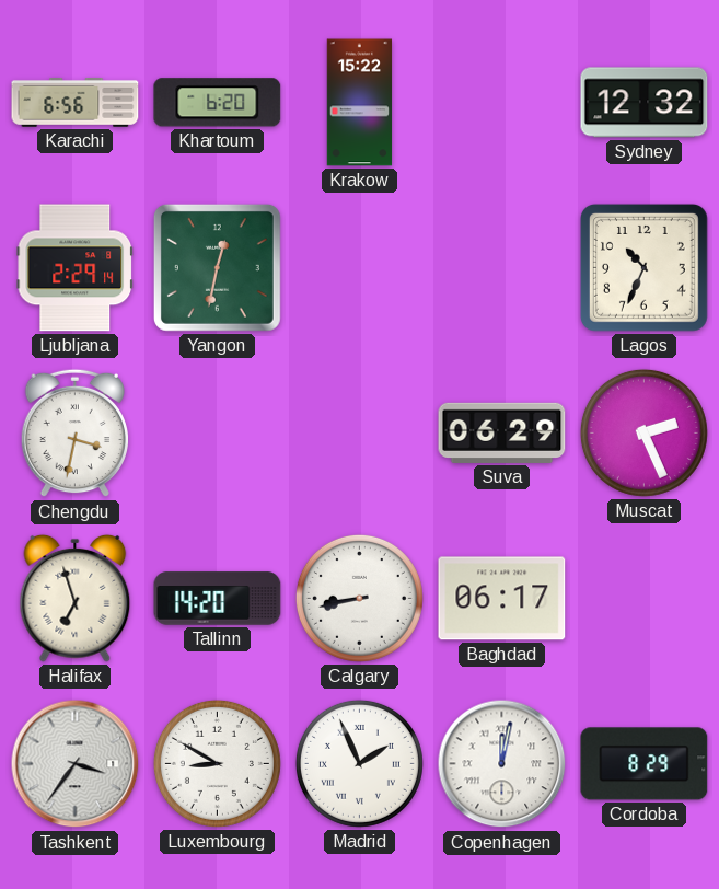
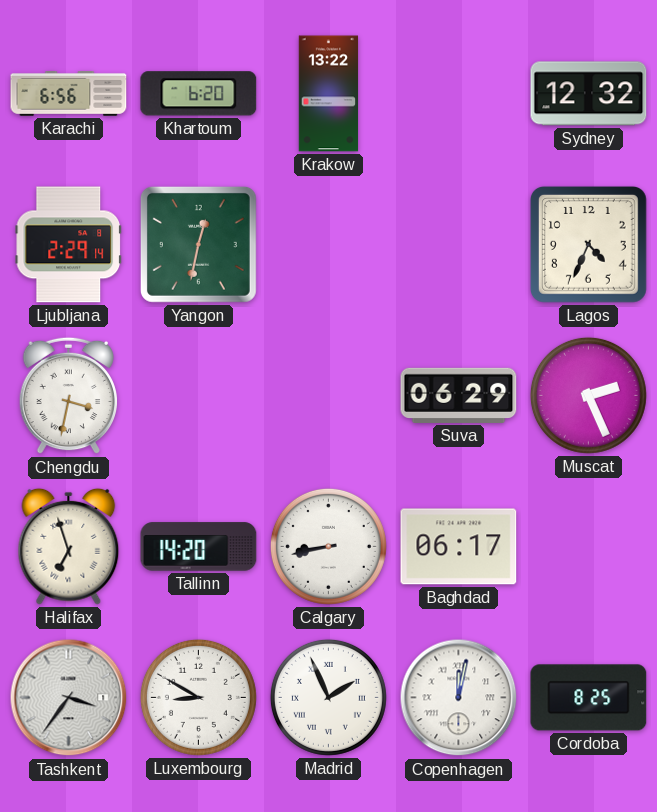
Krakow: 15:22 -> 13:22
Lagos: 10:34 -> 4:34
Cordoba: 8:29 -> 8:25
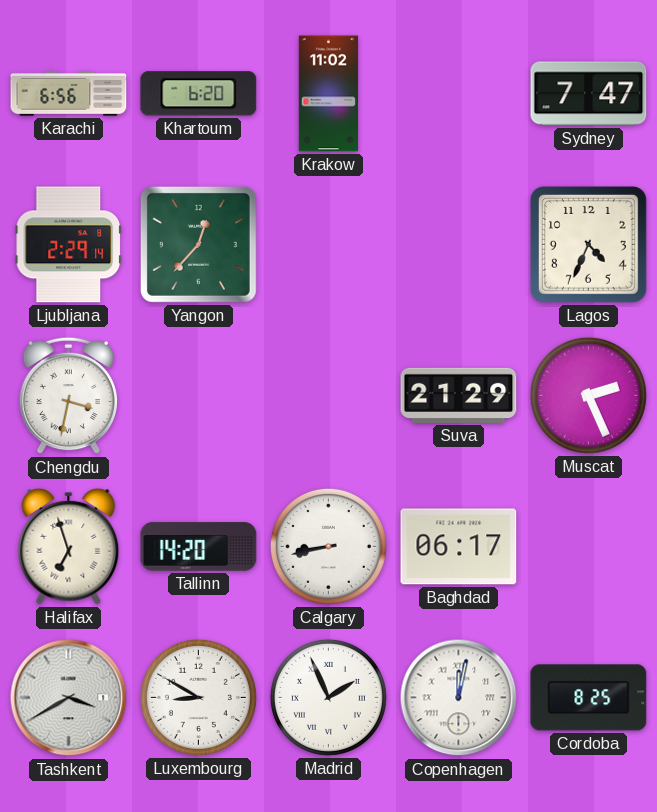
Krakow: 13:22 -> 11:02
Sydney: 12:32 -> 7:47
Yangon: 12:32 -> 12:37
Suva: 06:29 -> 21:29
Tashkent: 3:36 -> 3:40
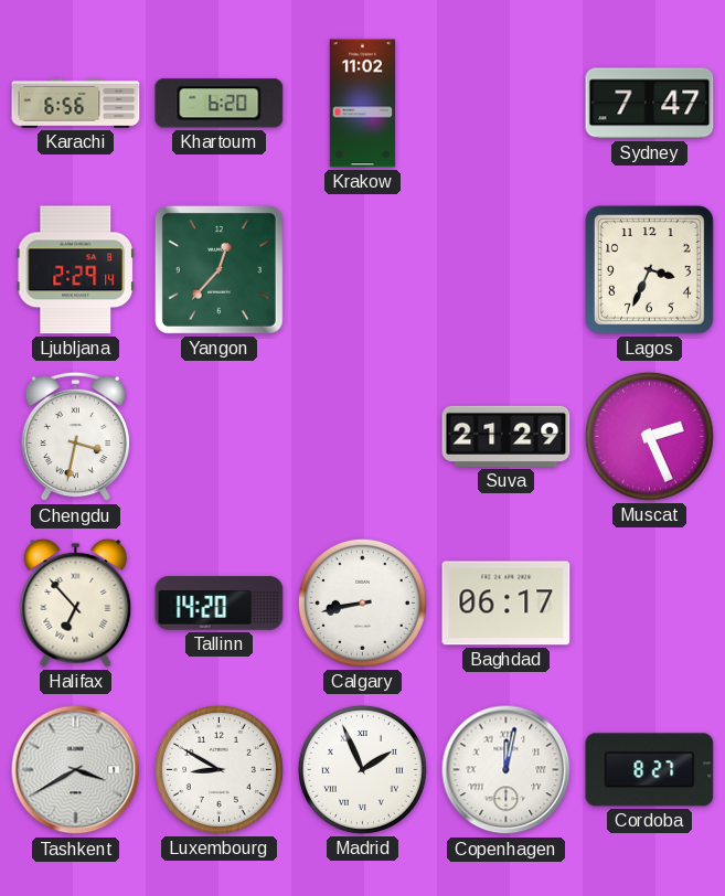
Lagos: 4:34 -> 3:34
Halifax: 6:57 -> 6:53
Cordoba: 8:25 -> 8:27
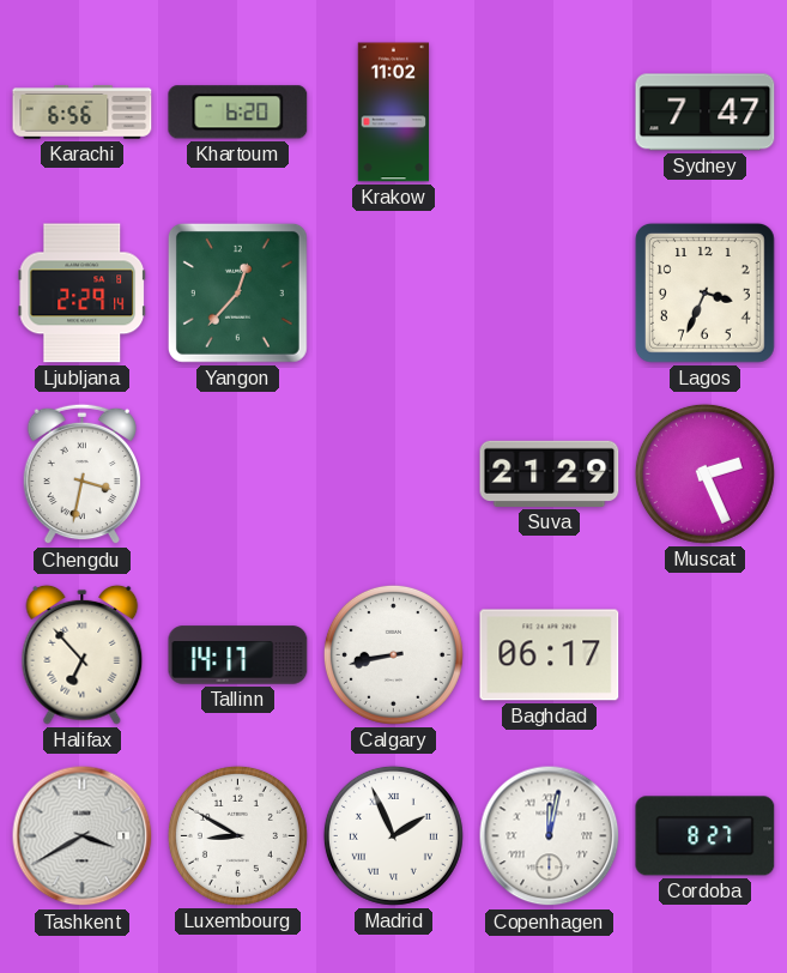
Tallinn: 14:20 -> 14:17
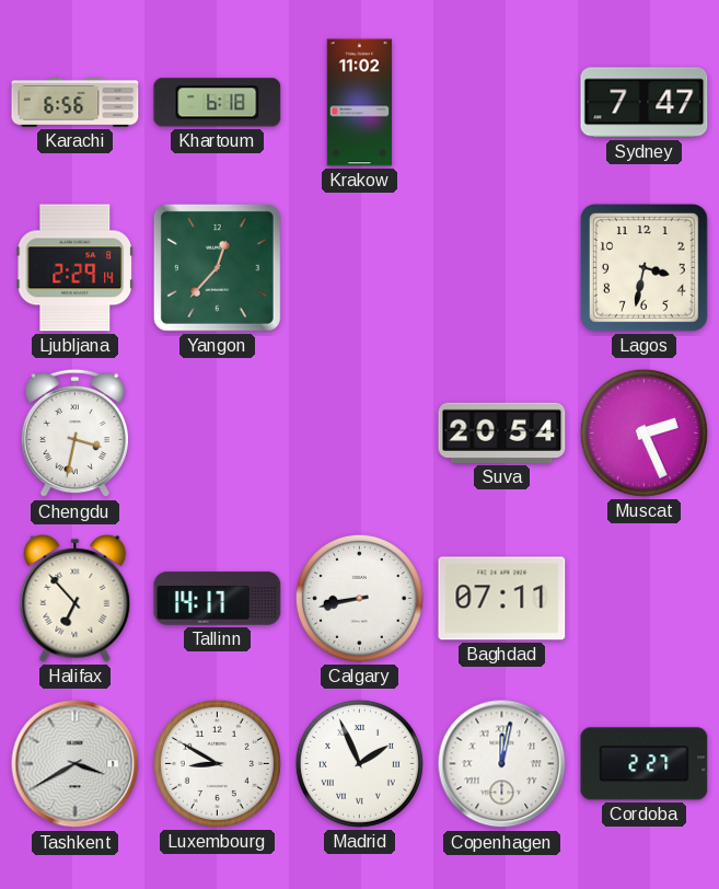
Khartoum: 6:20 -> 6:18
Lagos: 3:34 -> 3:32
Suva: 21:29 -> 20:54
Baghdad: 06:17 -> 07:11
Cordoba: 8:27 -> 2:27
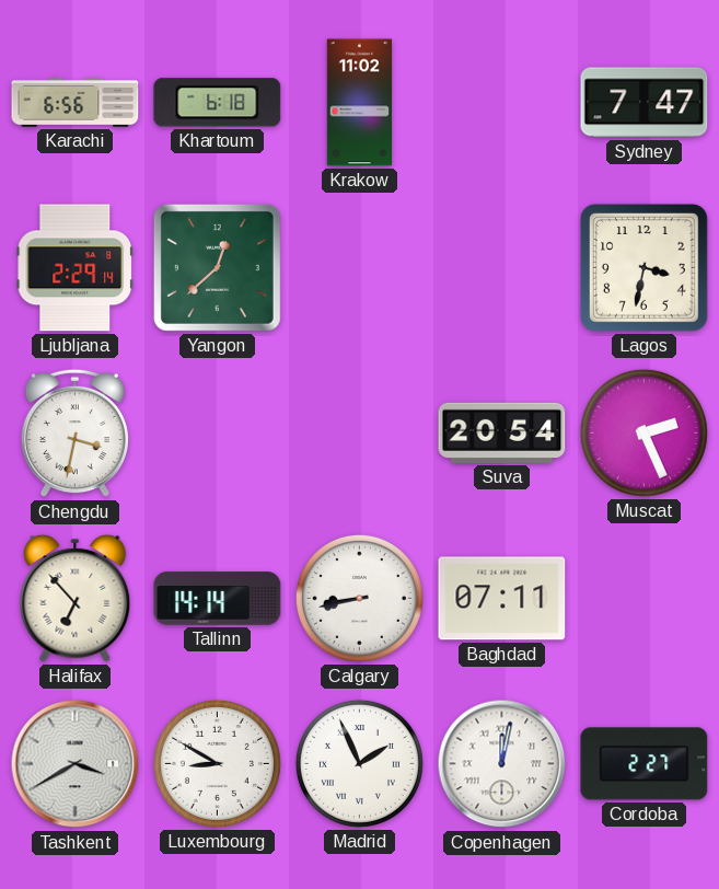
Yangon: 12:37 -> 12:38
Tallinn: 14:17 -> 14:14
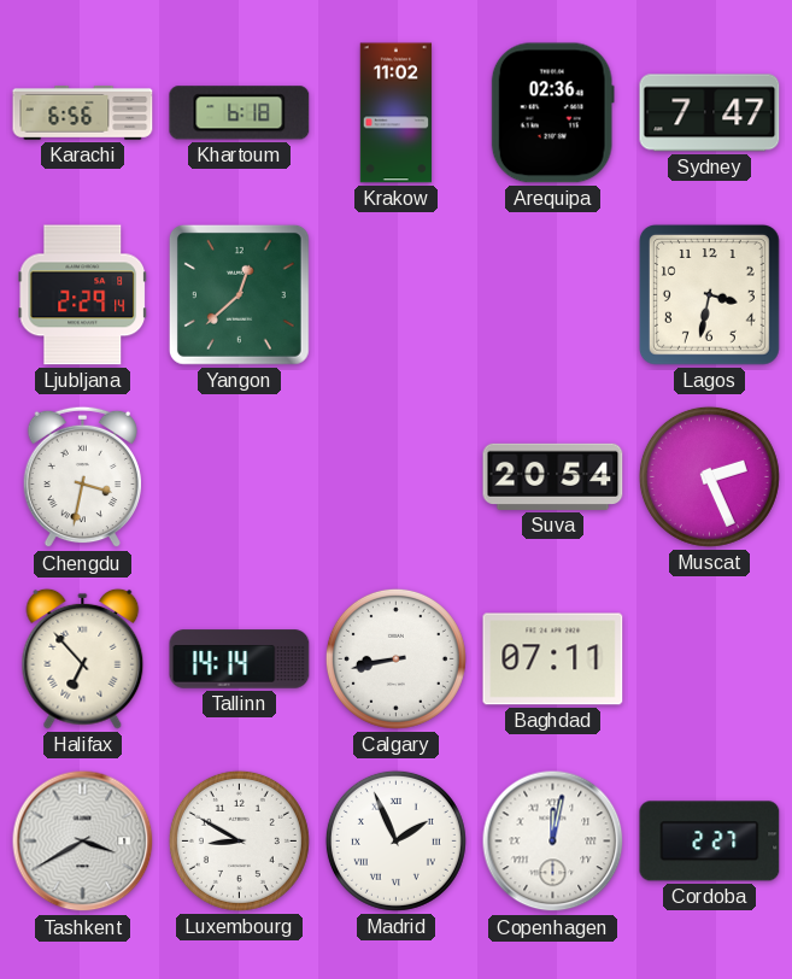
Arequipa: none -> 02:36
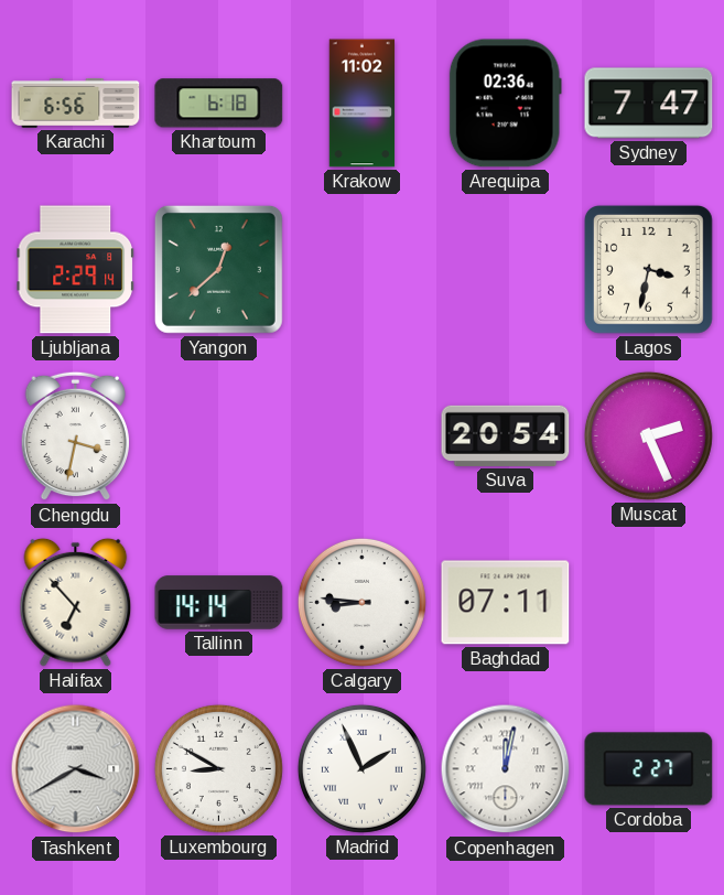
Calgary: 8:43 -> 8:46
